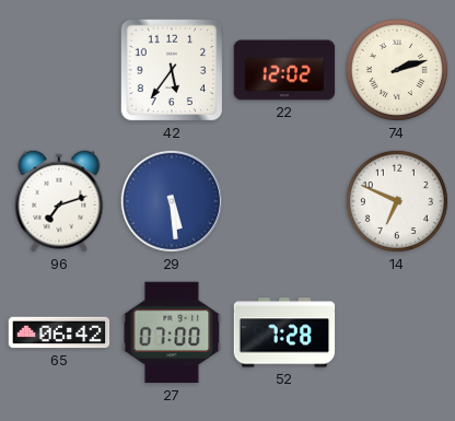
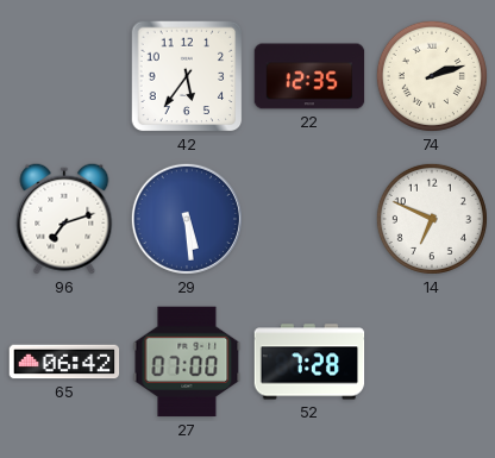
22: 12:02 -> 12:35
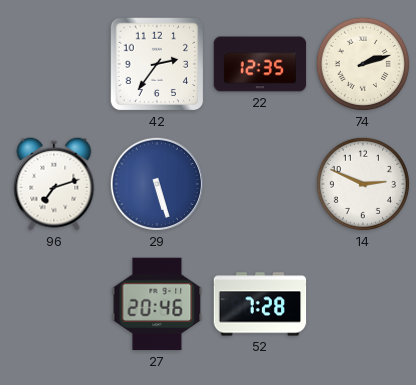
42: 5:36 -> 2:36
29: 5:29 -> 5:27
14: 6:49 -> 2:49
65: 06:42 -> none
27: 07:00 -> 20:46
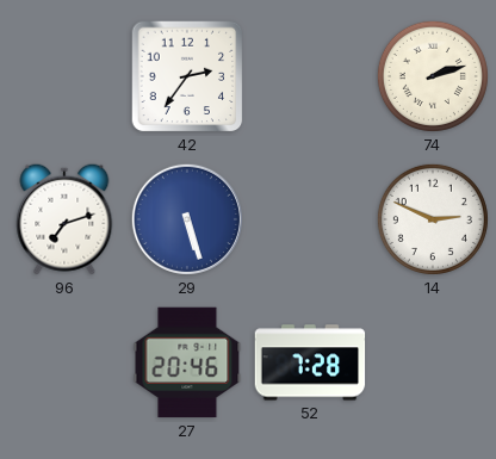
22: 12:35 -> none
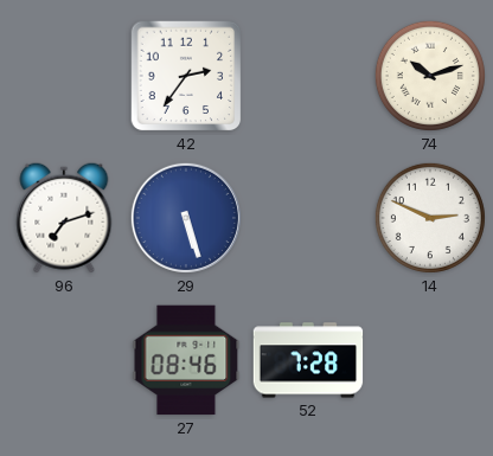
74: 2:12 -> 10:12
27: 20:46 -> 08:46
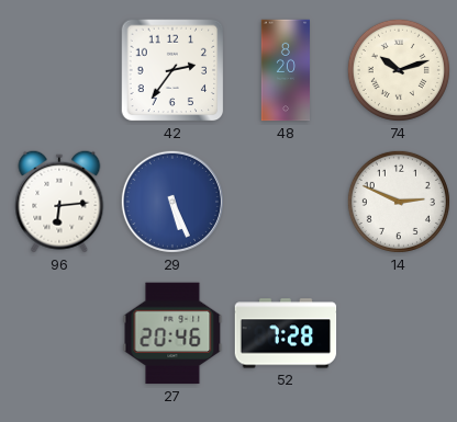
48: none -> 8:20
96: 7:12 -> 6:14
29: 5:27 -> 5:26
27: 08:46 -> 20:46
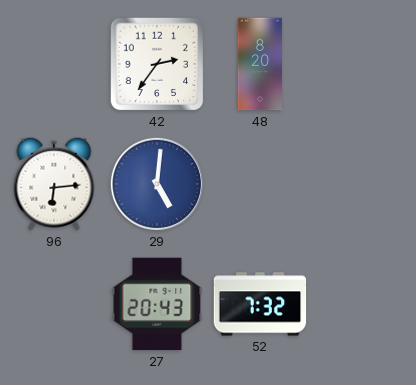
74: 10:12 -> none
29: 5:26 -> 5:01
14: 2:49 -> none
27: 20:46 -> 20:43
52: 7:28 -> 7:32
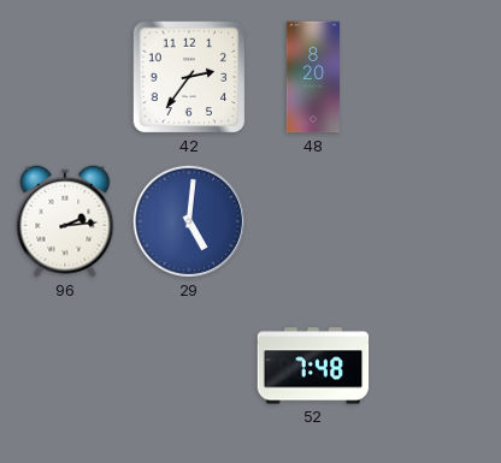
96: 6:14 -> 2:14
27: 20:43 -> none
52: 7:32 -> 7:48
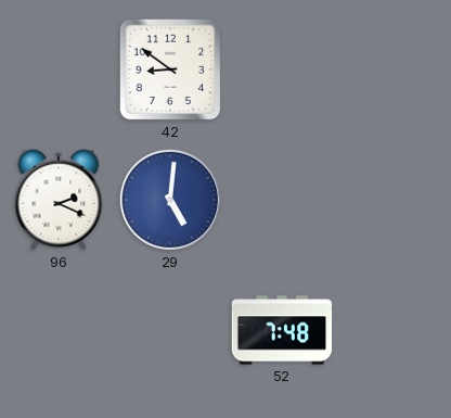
42: 2:36 -> 8:51
48: 8:20 -> none
96: 2:14 -> 2:19
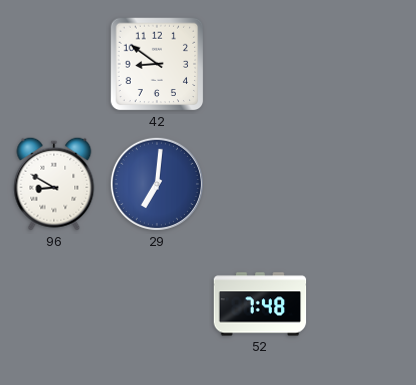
96: 2:19 -> 8:50
29: 5:01 -> 7:01
